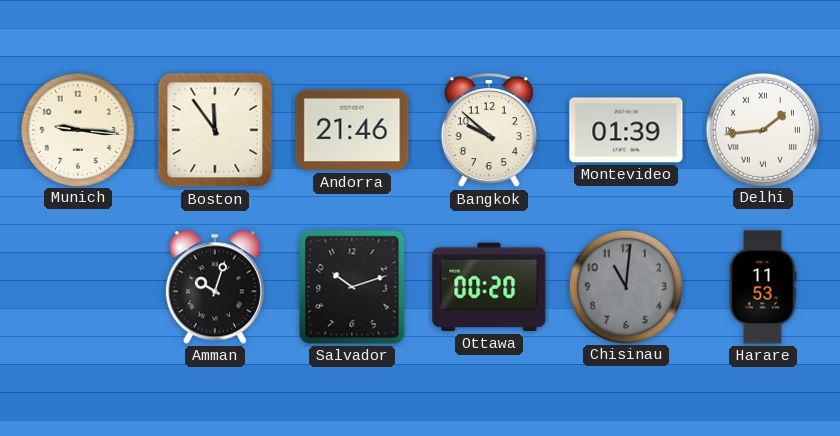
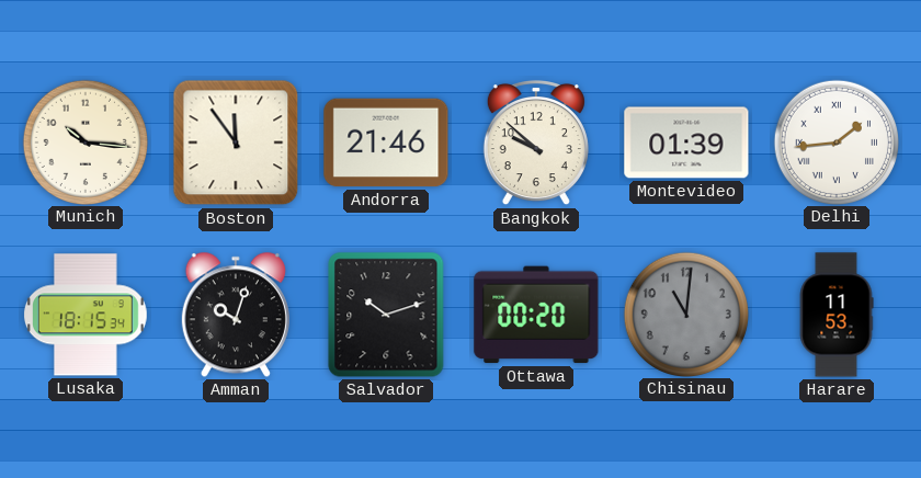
Munich: 9:16 -> 10:16
Lusaka: none -> 18:15
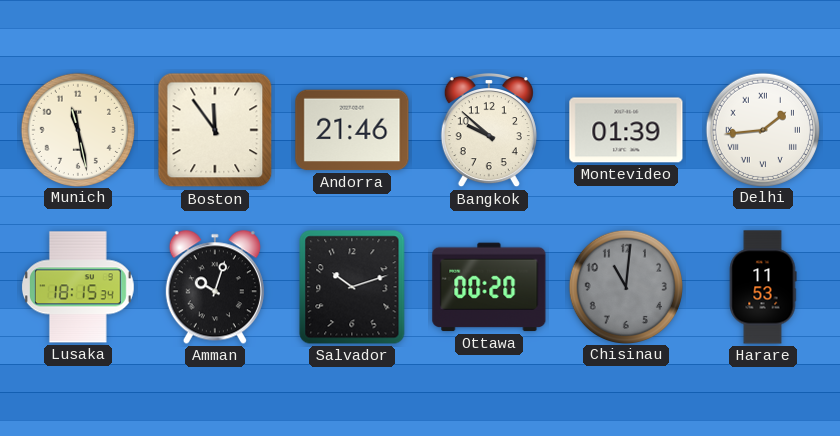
Munich: 10:16 -> 11:28
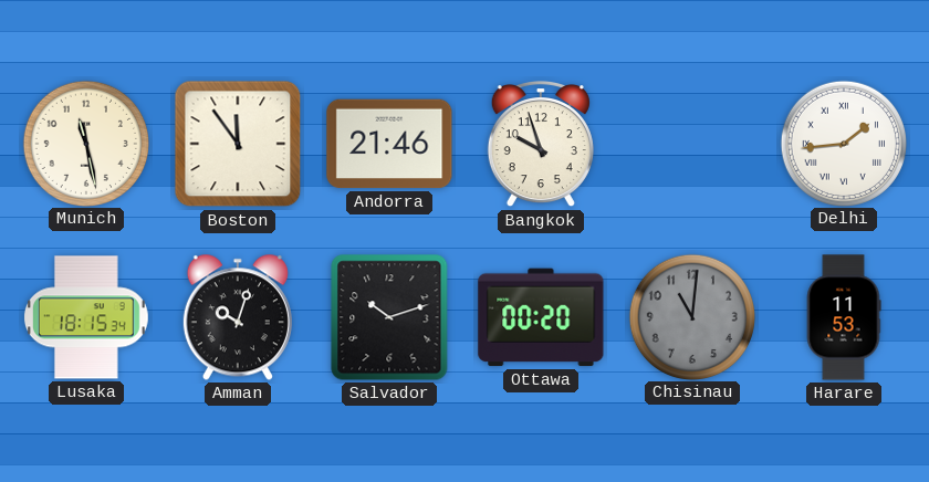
Bangkok: 9:52 -> 9:57
Montevideo: 01:39 -> none
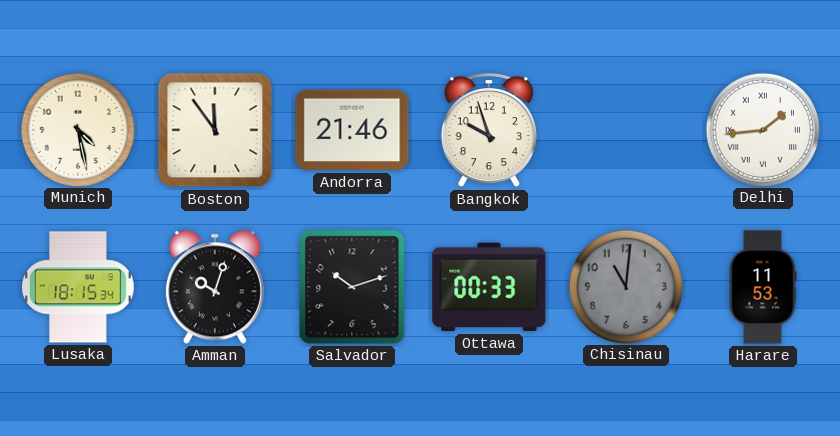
Munich: 11:28 -> 4:28
Ottawa: 00:20 -> 00:33
